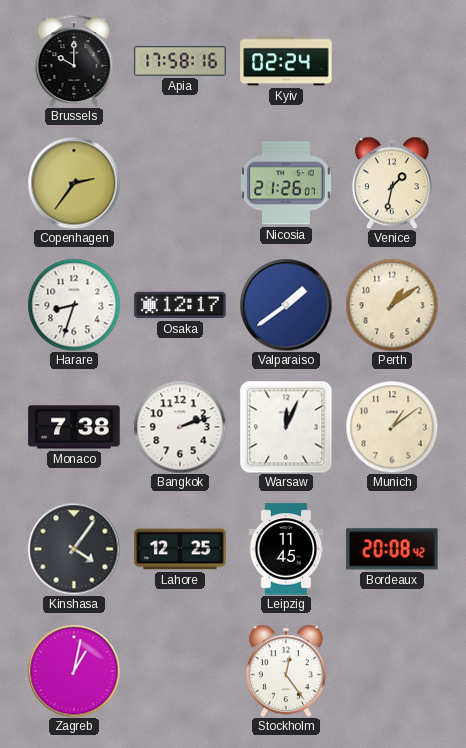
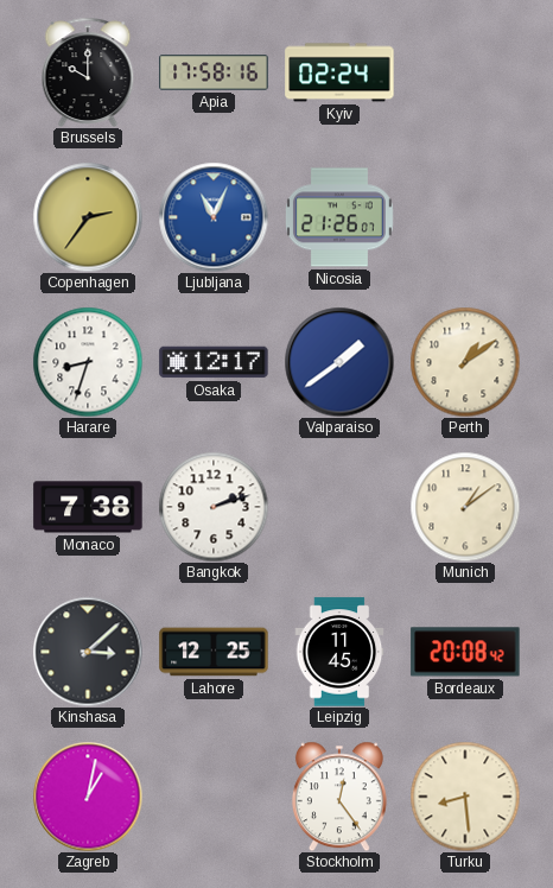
Ljubljana: none -> 11:04
Venice: 1:32 -> none
Warsaw: 12:04 -> none
Kinshasa: 4:06 -> 3:08
Turku: none -> 8:29
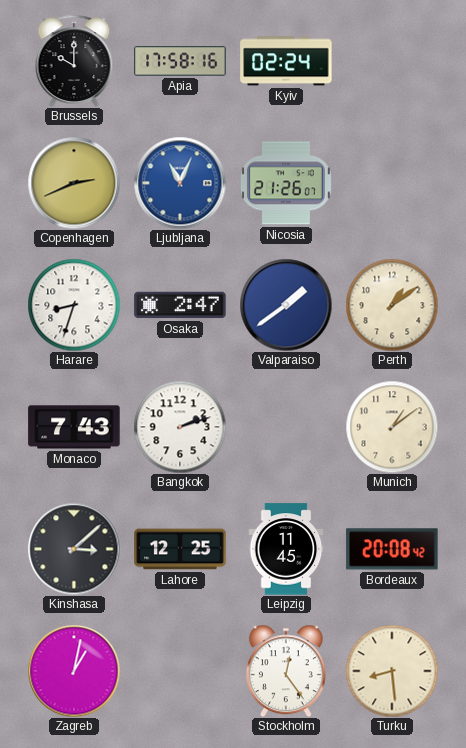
Copenhagen: 2:36 -> 2:41
Osaka: 12:17 -> 2:47
Monaco: 7:38 -> 7:43
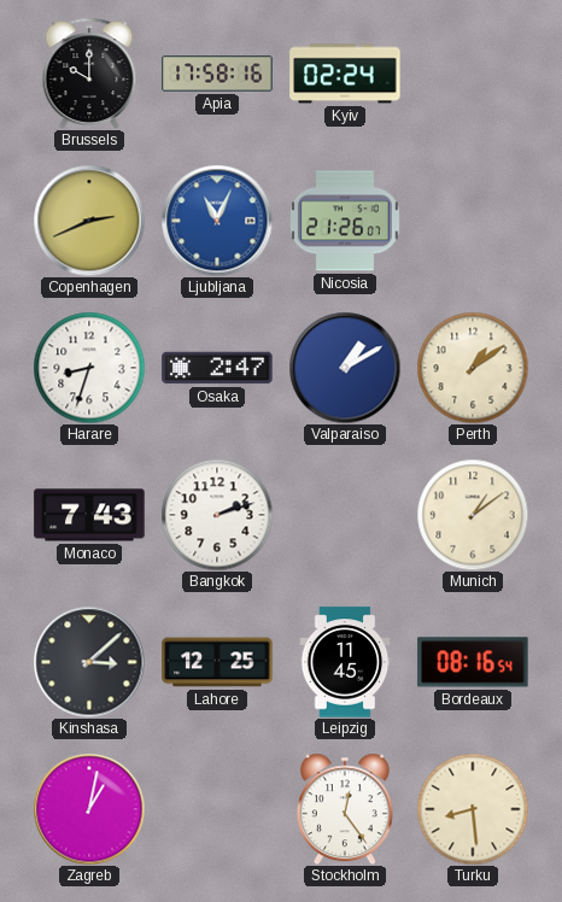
Valparaiso: 1:39 -> 1:10
Bordeaux: 20:08 -> 08:16
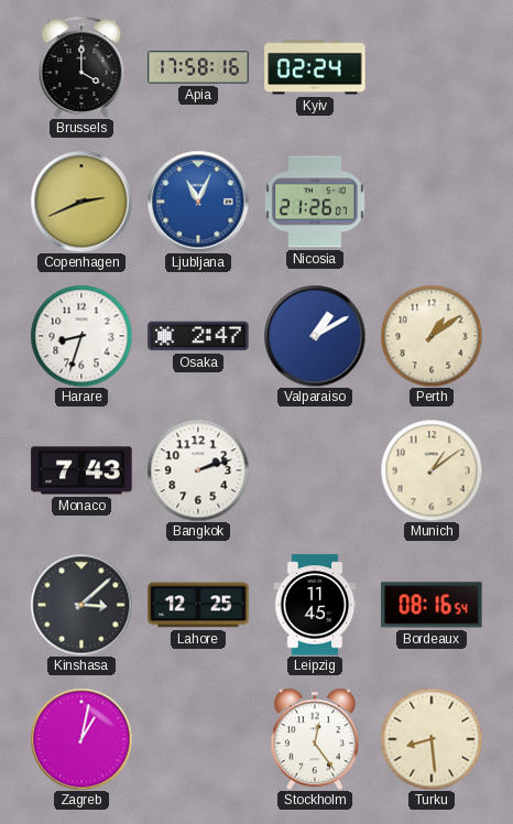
Brussels: 10:00 -> 4:00
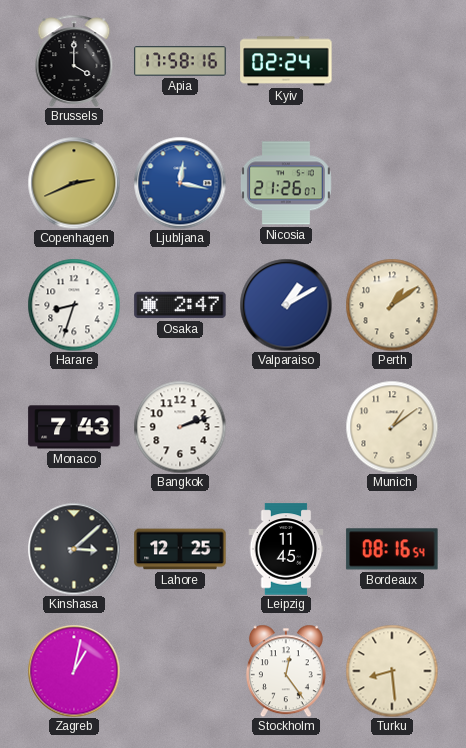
Ljubljana: 11:04 -> 12:17
